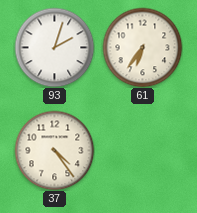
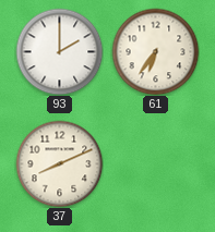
93: 2:03 -> 2:00
37: 4:24 -> 8:11
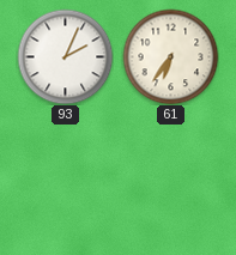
93: 2:00 -> 2:04
37: 8:11 -> none
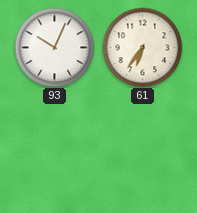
93: 2:04 -> 10:04
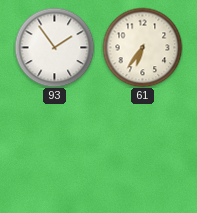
93: 10:04 -> 1:54
